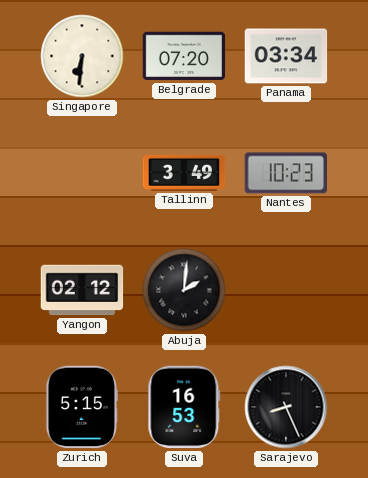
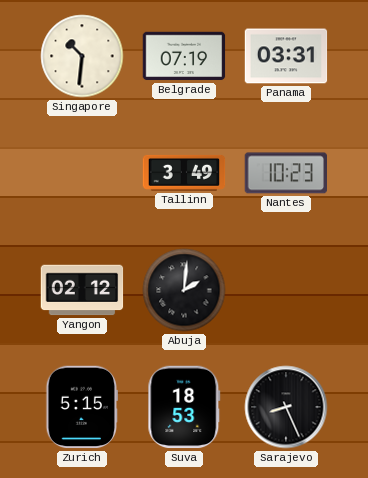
Singapore: 6:31 -> 10:31
Belgrade: 07:20 -> 07:19
Panama: 03:34 -> 03:31
Suva: 16:53 -> 18:53
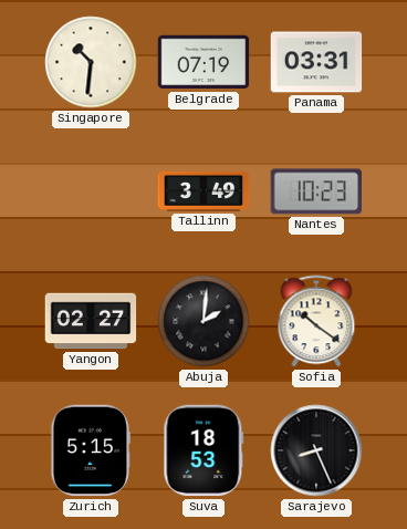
Yangon: 02:12 -> 02:27
Sofia: none -> 10:21
